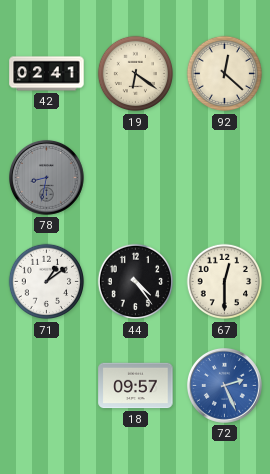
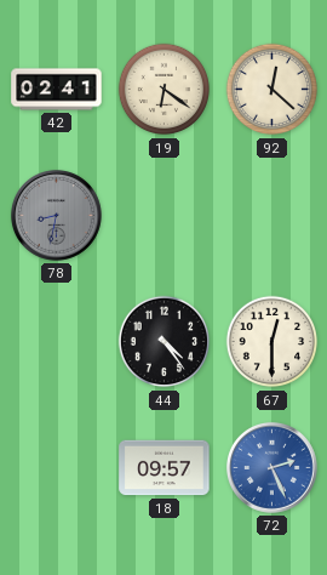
71: 1:09 -> none
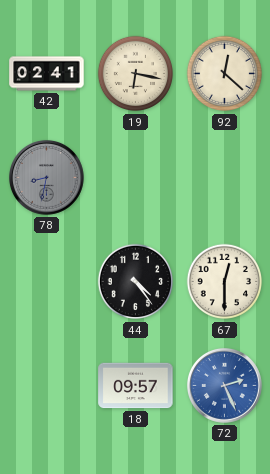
19: 6:21 -> 6:17
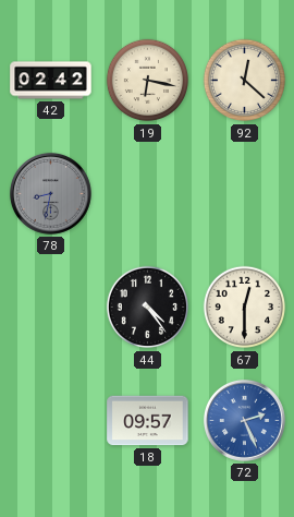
42: 02:41 -> 02:42
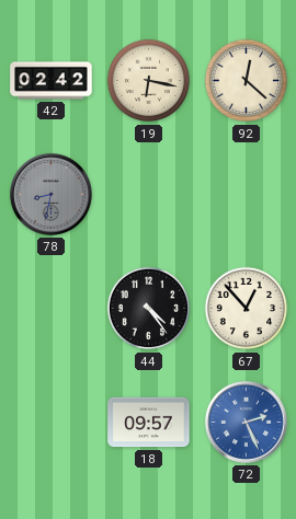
67: 12:30 -> 12:53
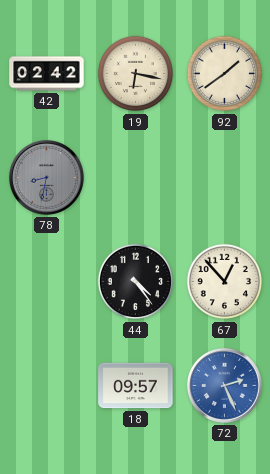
92: 12:22 -> 1:39
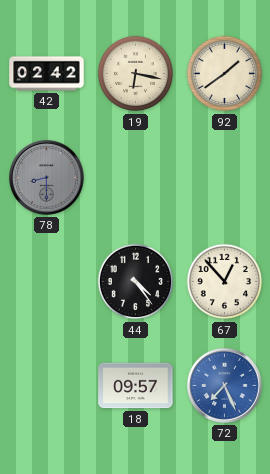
78: 8:32 -> 8:30
72: 2:26 -> 7:26
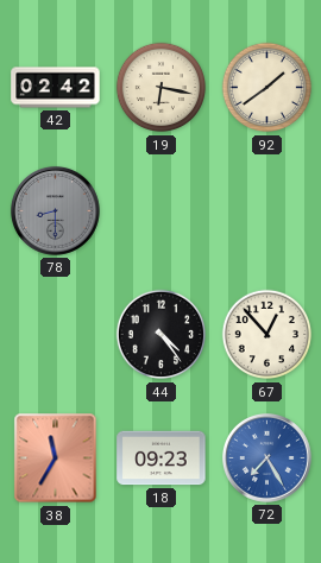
38: none -> 11:35
18: 09:57 -> 09:23
72: 7:26 -> 7:25
